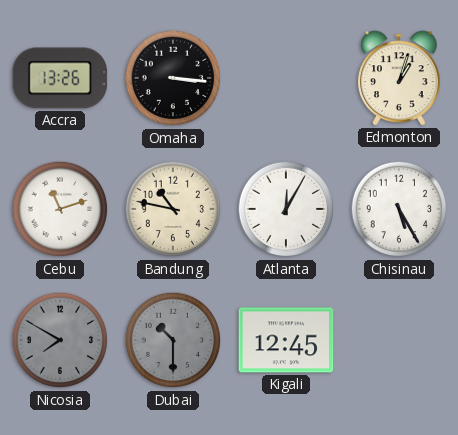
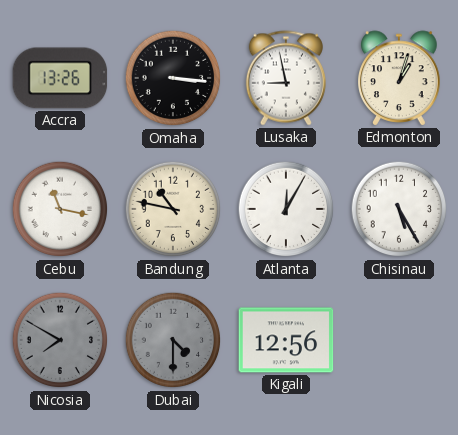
Lusaka: none -> 8:58
Cebu: 11:12 -> 11:17
Dubai: 10:30 -> 4:30
Kigali: 12:45 -> 12:56
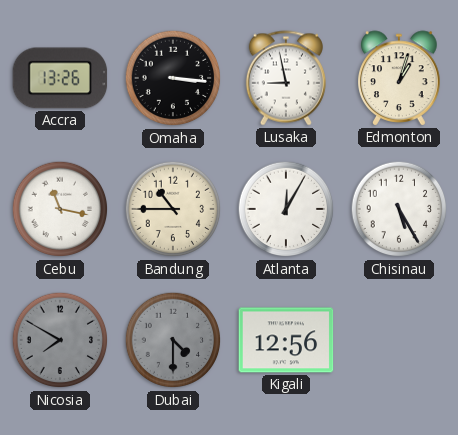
Bandung: 10:47 -> 10:45
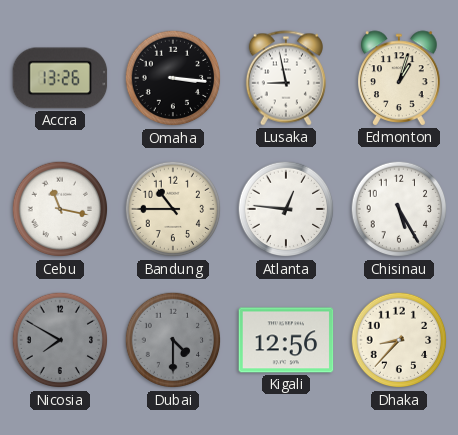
Atlanta: 12:05 -> 12:46
Dhaka: none -> 8:37
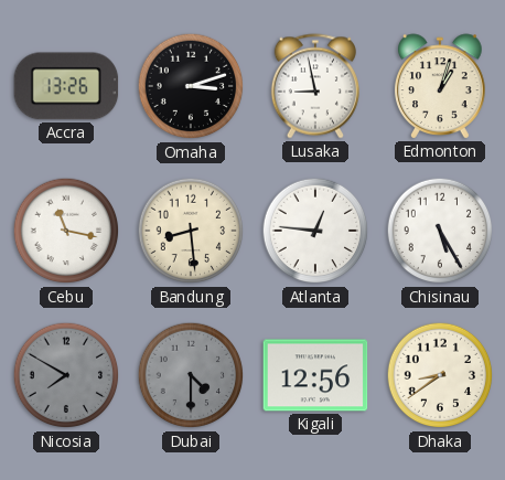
Omaha: 3:16 -> 3:12
Bandung: 10:45 -> 8:29
Dhaka: 8:37 -> 8:39
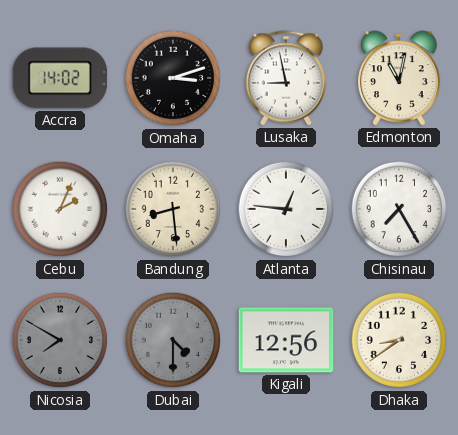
Accra: 13:26 -> 14:02
Edmonton: 1:03 -> 11:02
Cebu: 11:17 -> 2:04
Chisinau: 5:25 -> 7:25
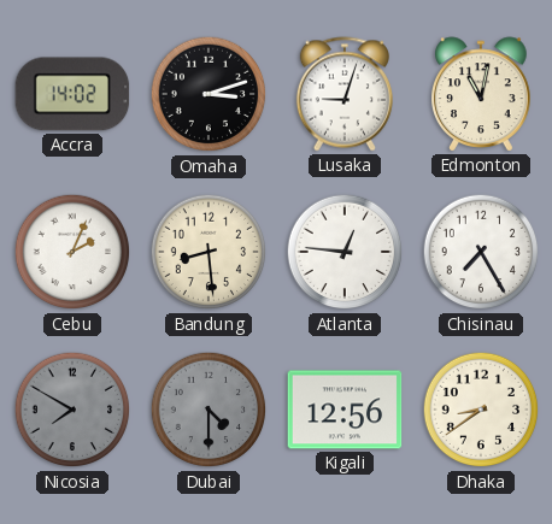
Lusaka: 8:58 -> 9:03
